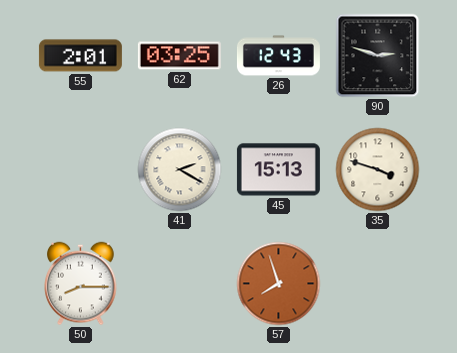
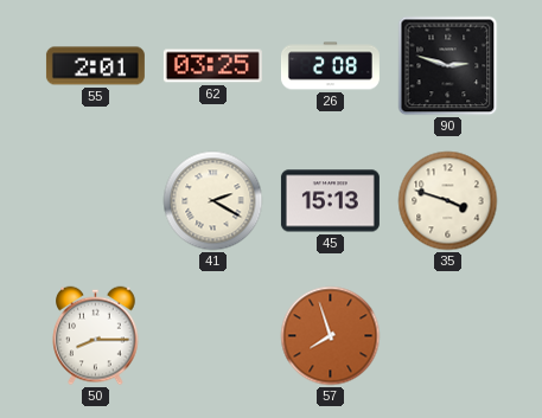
26: 12:43 -> 2:08
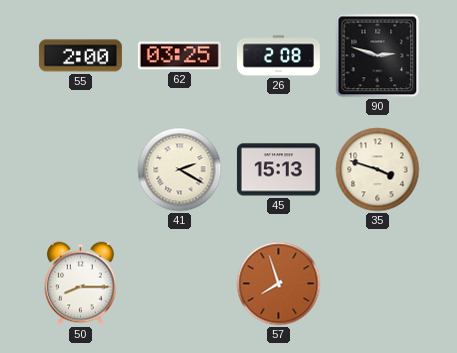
55: 2:01 -> 2:00
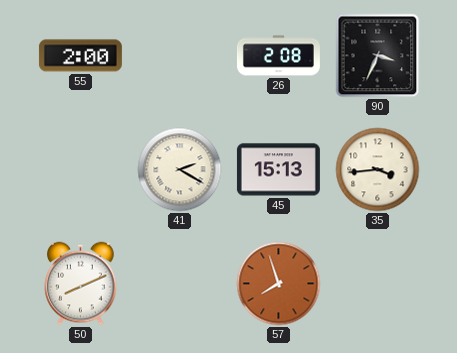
62: 03:25 -> none
90: 2:48 -> 3:34
35: 3:48 -> 3:44
50: 8:15 -> 8:11
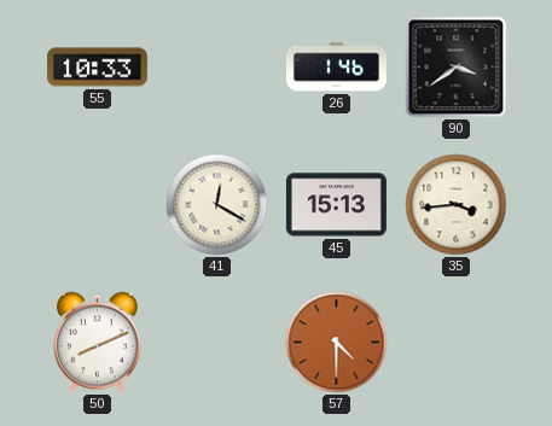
55: 2:00 -> 10:33
26: 2:08 -> 1:46
90: 3:34 -> 3:39
41: 2:20 -> 12:20
57: 7:57 -> 4:30
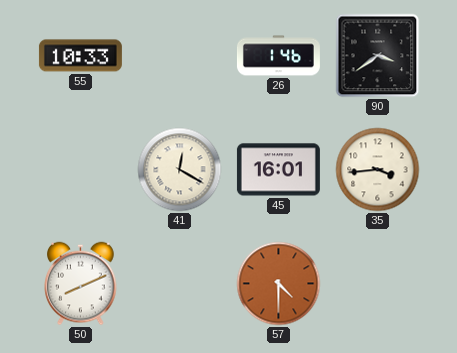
45: 15:13 -> 16:01
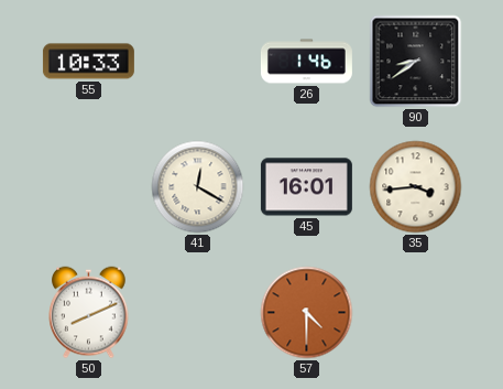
90: 3:39 -> 8:39
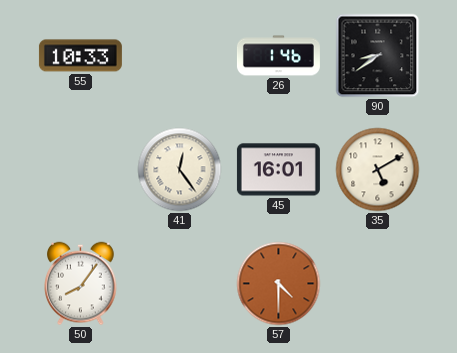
41: 12:20 -> 12:24
35: 3:44 -> 5:10
50: 8:11 -> 8:06
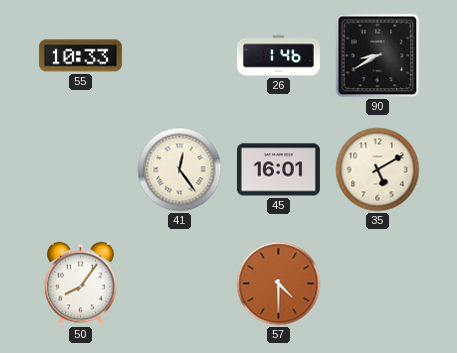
90: 8:39 -> 8:40
